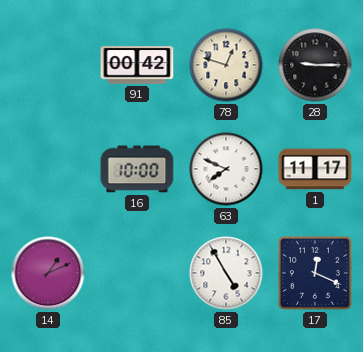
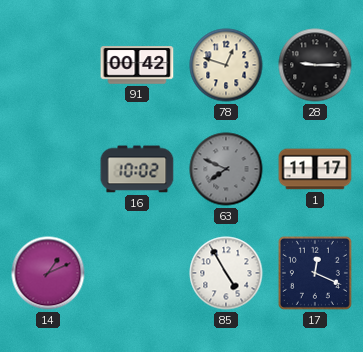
16: 10:00 -> 10:02
63 dial: white -> grey
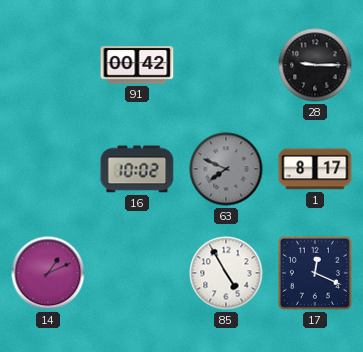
78: 12:48 -> none
1: 11:17 -> 8:17
